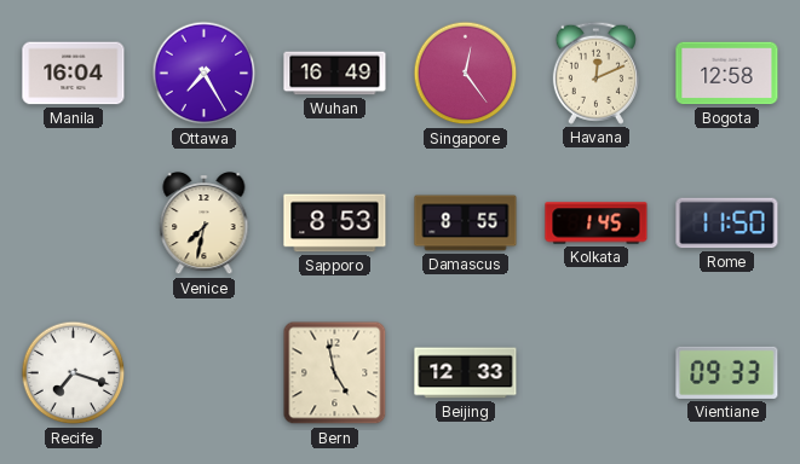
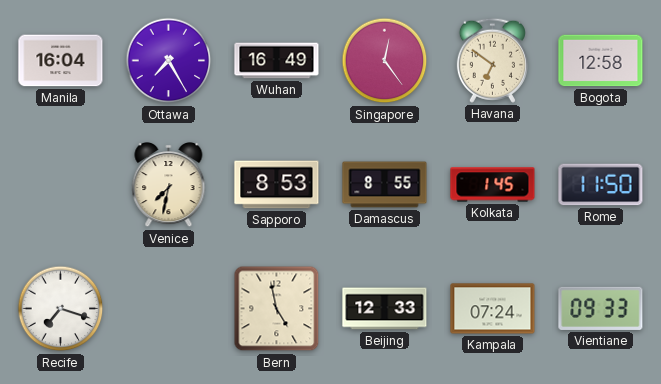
Havana: 12:11 -> 6:51
Kampala: none -> 07:24
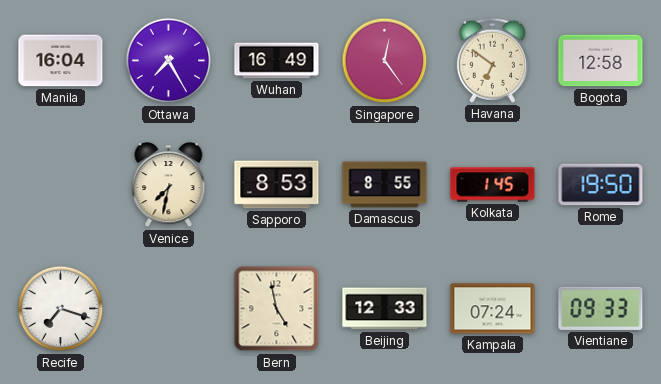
Rome: 11:50 -> 19:50
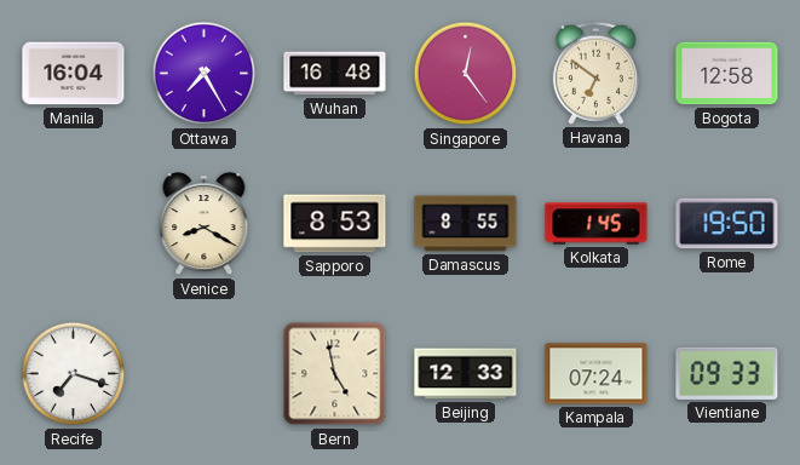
Wuhan: 16:49 -> 16:48
Venice: 7:32 -> 8:20
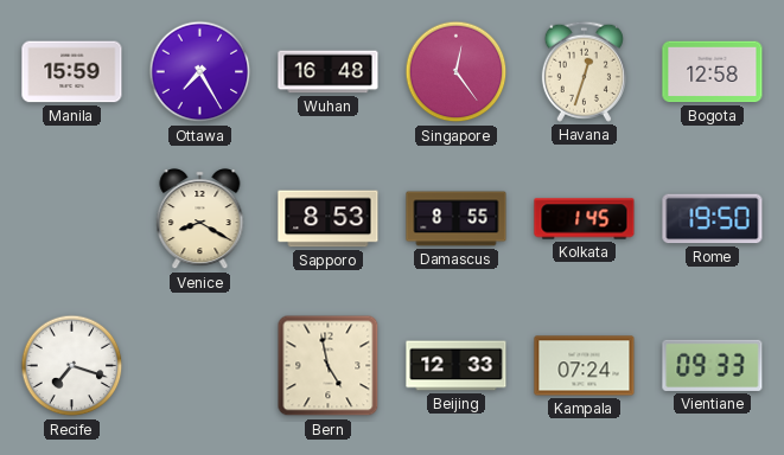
Manila: 16:04 -> 15:59
Havana: 6:51 -> 12:33
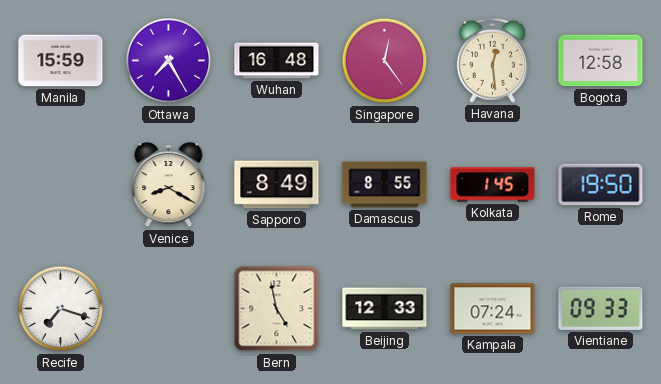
Havana: 12:33 -> 12:29
Sapporo: 8:53 -> 8:49
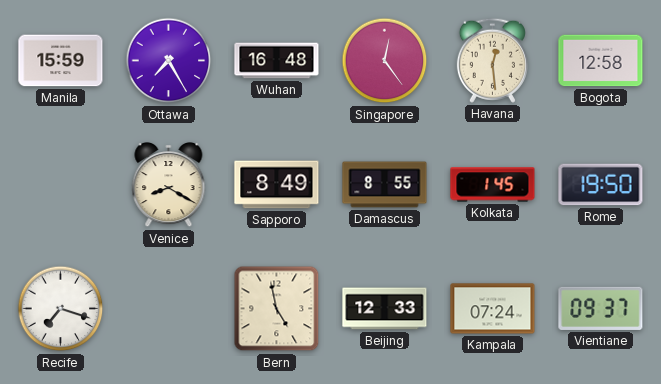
Vientiane: 09:33 -> 09:37
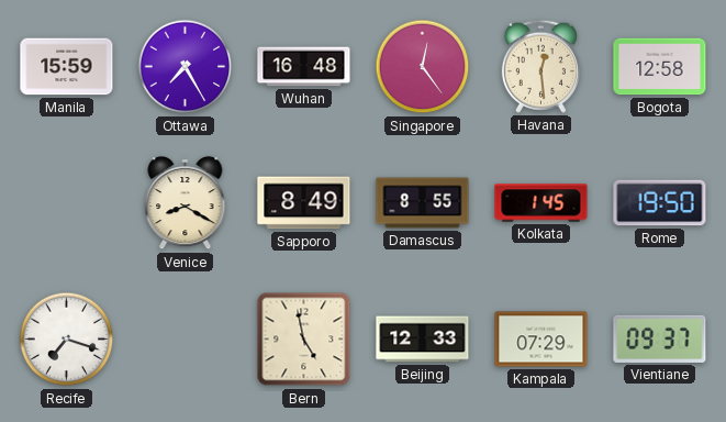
Kampala: 07:24 -> 07:29
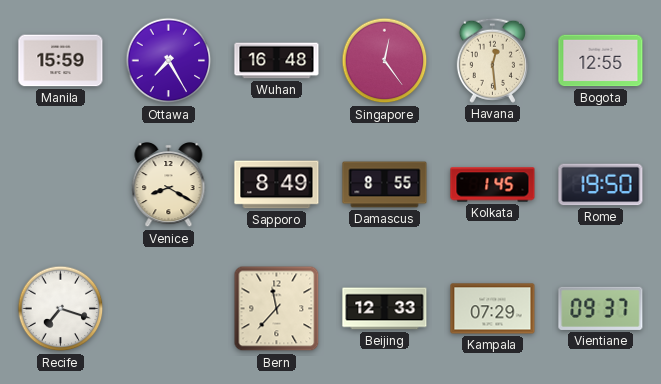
Bogota: 12:58 -> 12:55
Bern: 4:58 -> 11:37
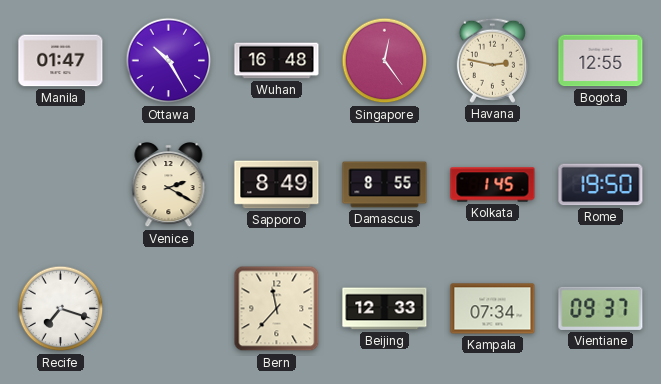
Manila: 15:59 -> 01:47
Ottawa: 7:25 -> 10:25
Havana: 12:29 -> 2:47
Venice: 8:20 -> 2:20
Kampala: 07:29 -> 07:34
